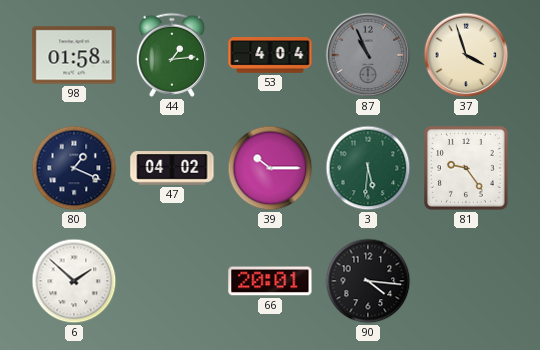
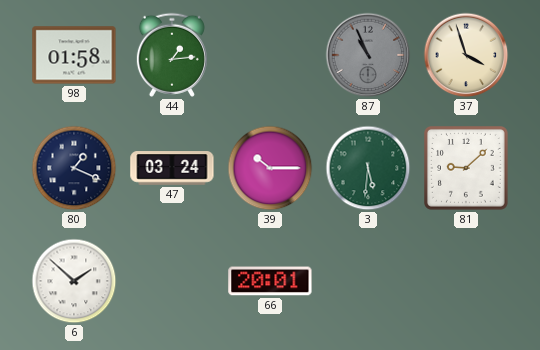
53: 4:04 -> none
47: 04:02 -> 03:24
81: 9:24 -> 9:08
90: 4:16 -> none
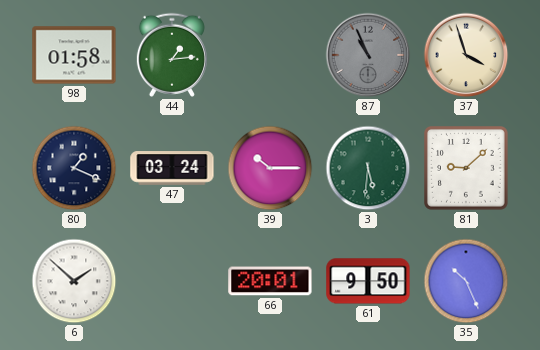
61: none -> 9:50
35: none -> 10:26
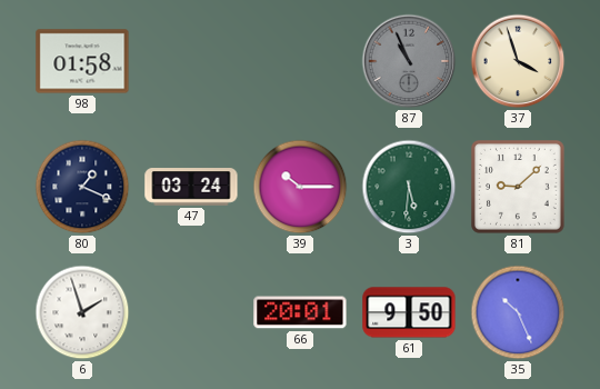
44: 1:14 -> none
6: 1:52 -> 1:57
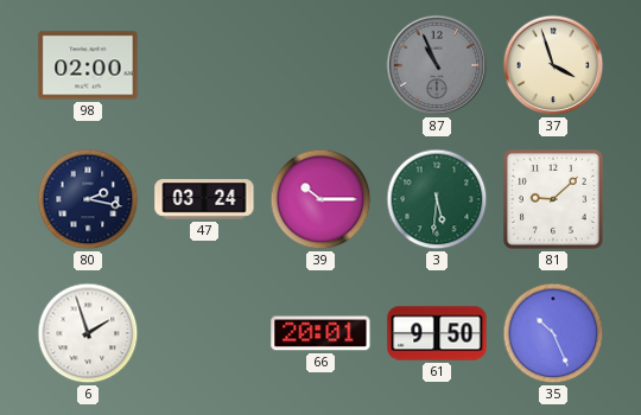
98: 01:58 -> 02:00
80: 1:19 -> 2:17
